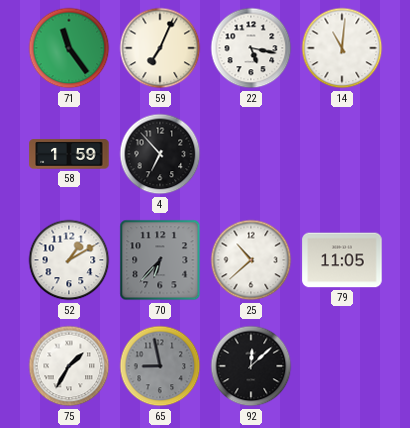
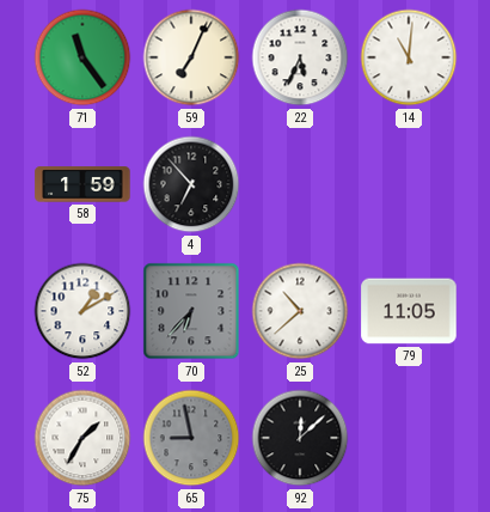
22: 5:17 -> 5:34
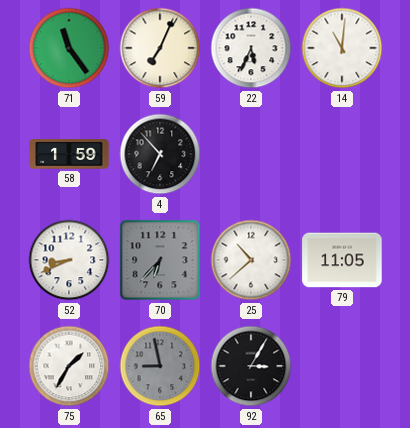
52: 1:10 -> 8:41
92: 12:08 -> 3:05
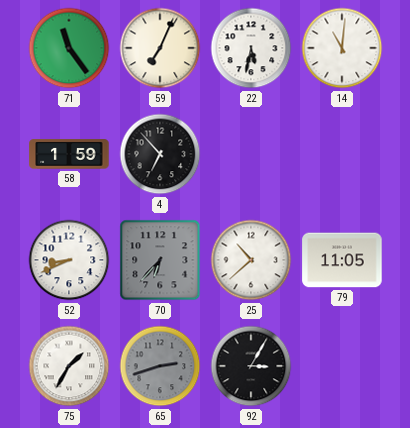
22: 5:34 -> 5:32
65: 8:58 -> 2:42
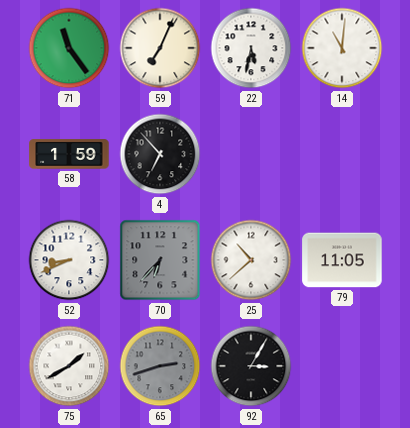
75: 1:35 -> 1:40
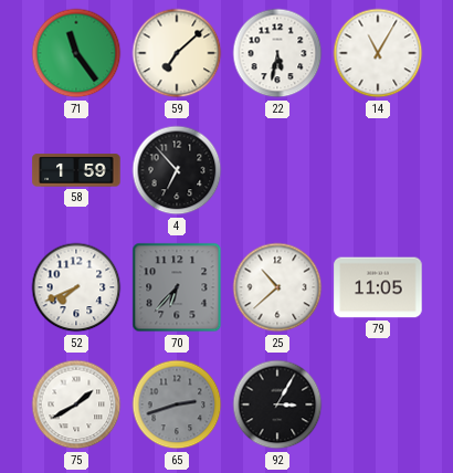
59: 7:04 -> 7:08
14: 11:01 -> 11:05
52: 8:41 -> 7:41
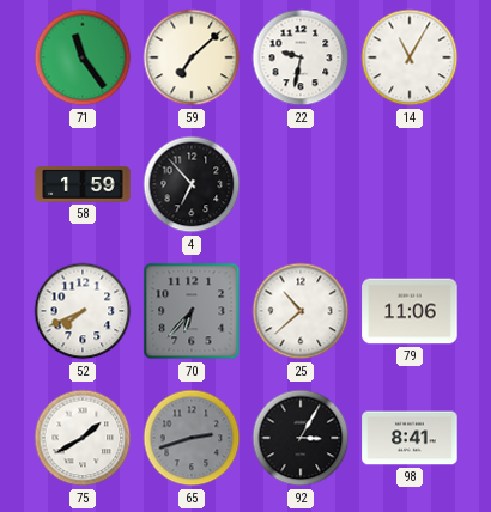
22: 5:32 -> 9:32
79: 11:05 -> 11:06
98: none -> 8:41
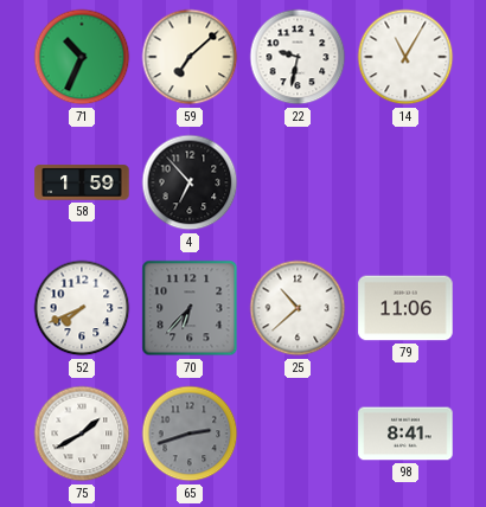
71: 11:24 -> 10:34
92: 3:05 -> none
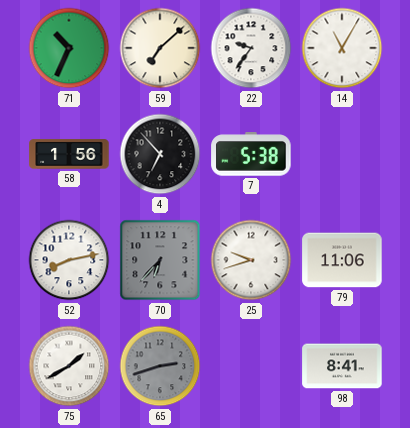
22: 9:32 -> 9:36
58: 1:59 -> 1:56
7: none -> 5:38
52: 7:41 -> 8:13
25: 10:38 -> 9:42
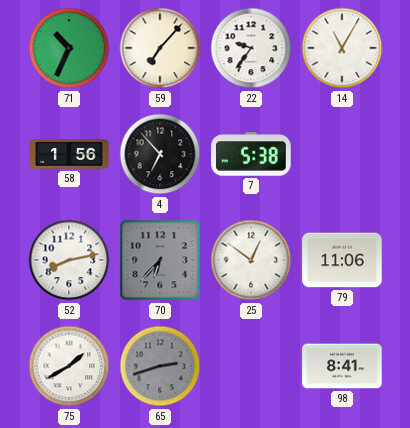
59: 7:08 -> 7:07
25: 9:42 -> 12:51
